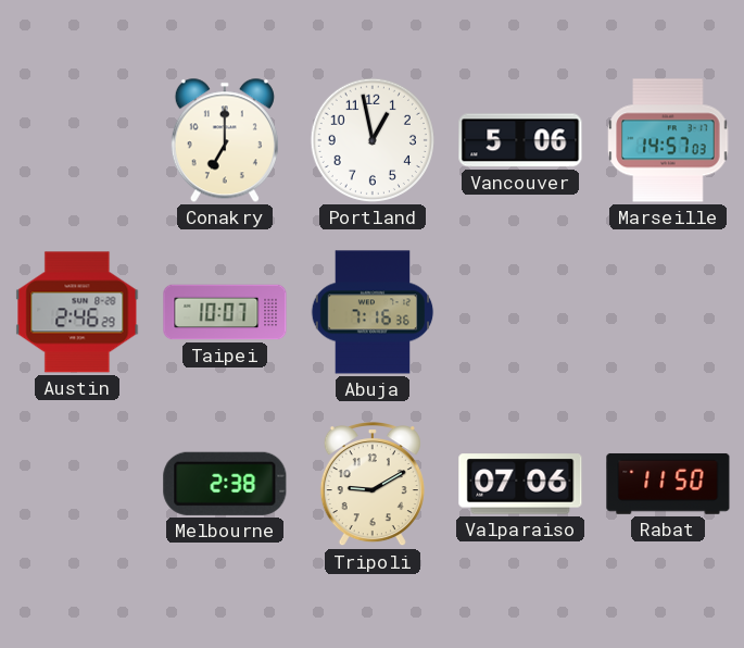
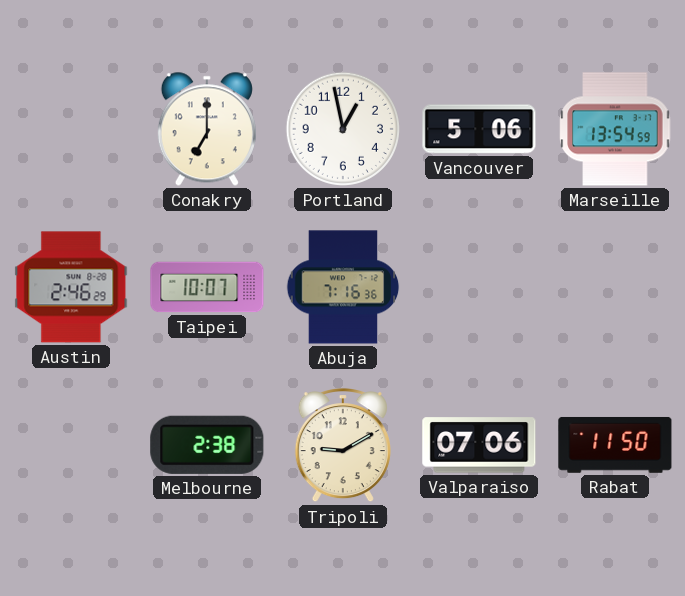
Marseille: 14:57 -> 13:54
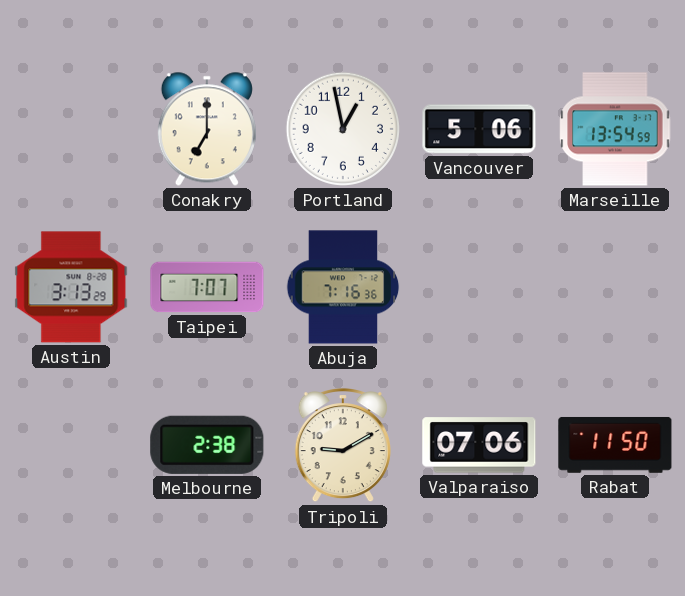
Austin: 2:46 -> 3:13
Taipei: 10:07 -> 7:07
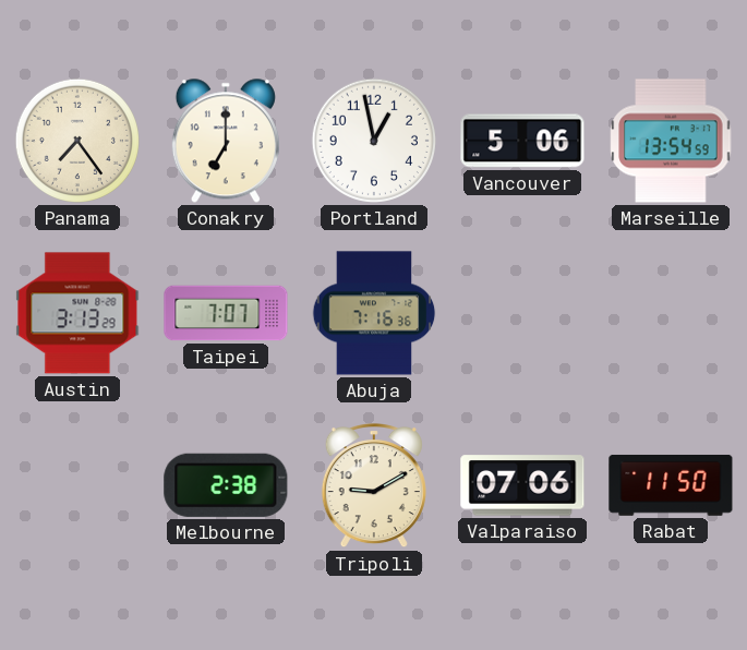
Panama: none -> 7:24
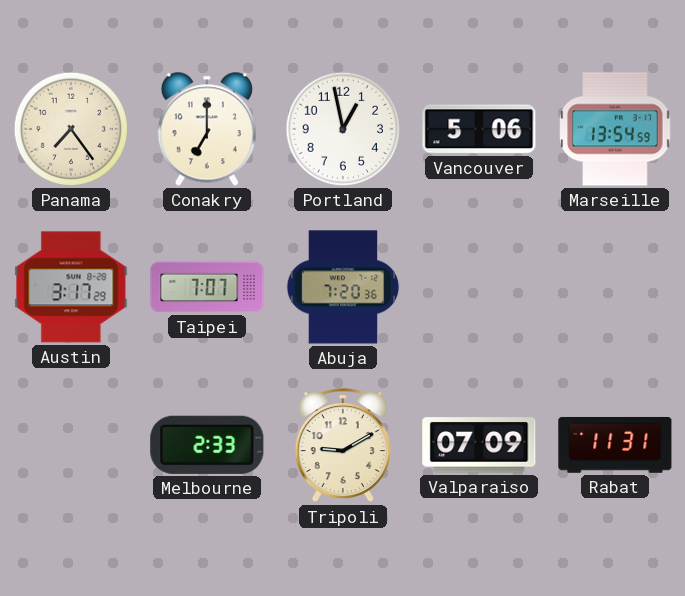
Austin: 3:13 -> 3:17
Abuja: 7:16 -> 7:20
Melbourne: 2:38 -> 2:33
Valparaiso: 07:06 -> 07:09
Rabat: 11:50 -> 11:31
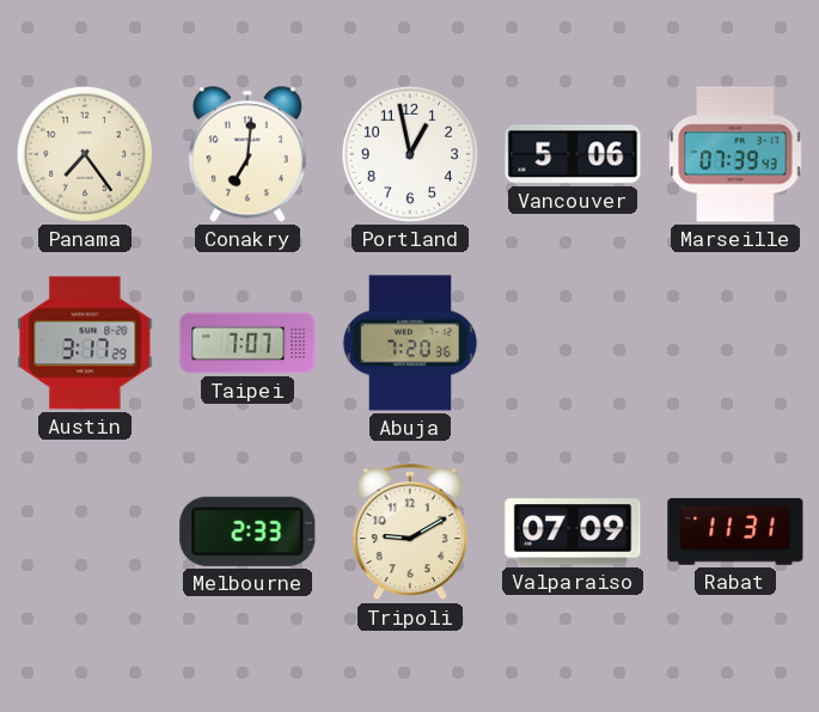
Conakry: 7:00 -> 7:01
Marseille: 13:54 -> 07:39
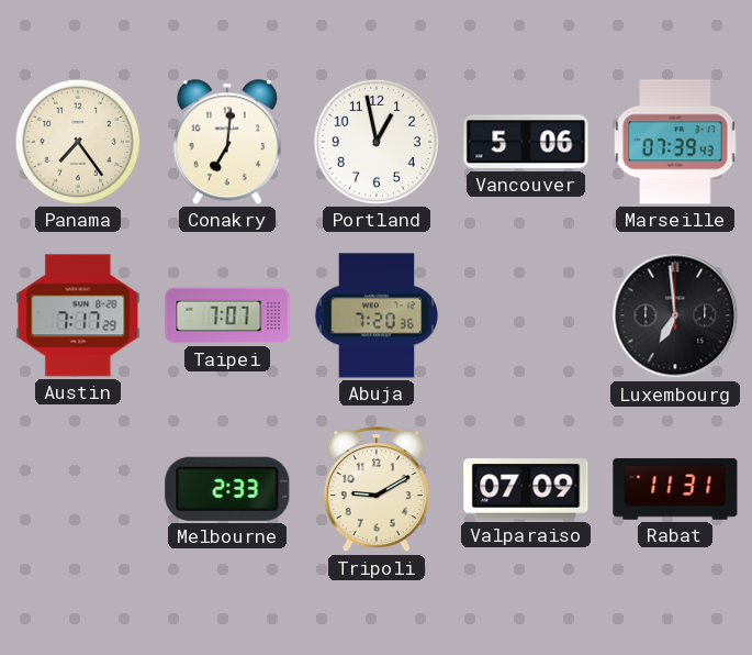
Austin: 3:17 -> 7:17
Luxembourg: none -> 6:59
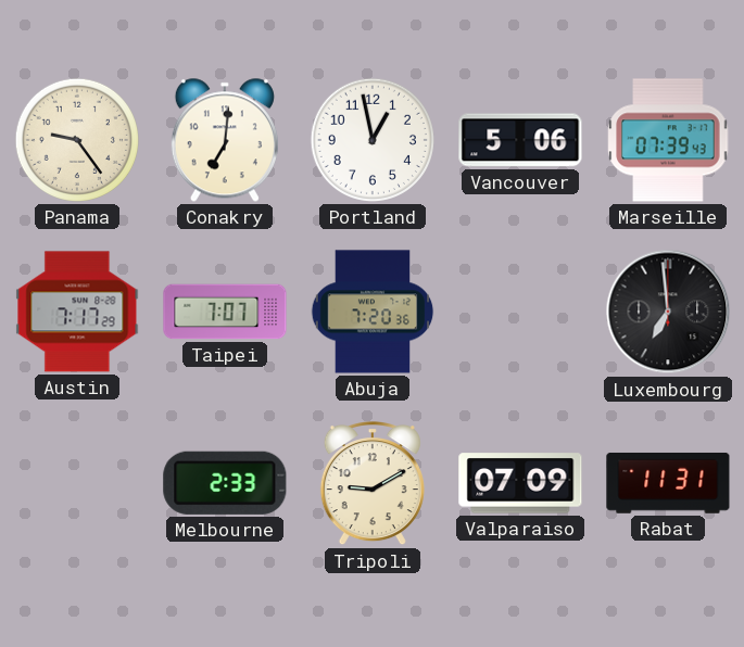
Panama: 7:24 -> 9:24
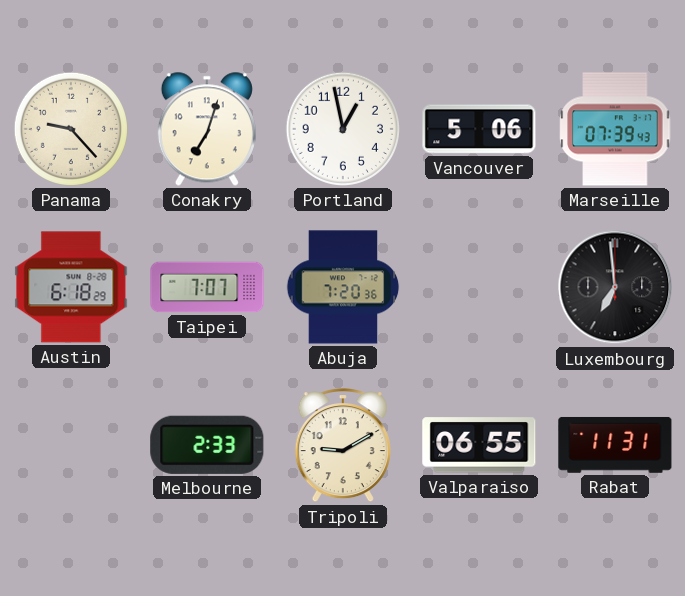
Panama: 9:24 -> 9:23
Conakry: 7:01 -> 7:03
Austin: 7:17 -> 6:18
Valparaiso: 07:09 -> 06:55
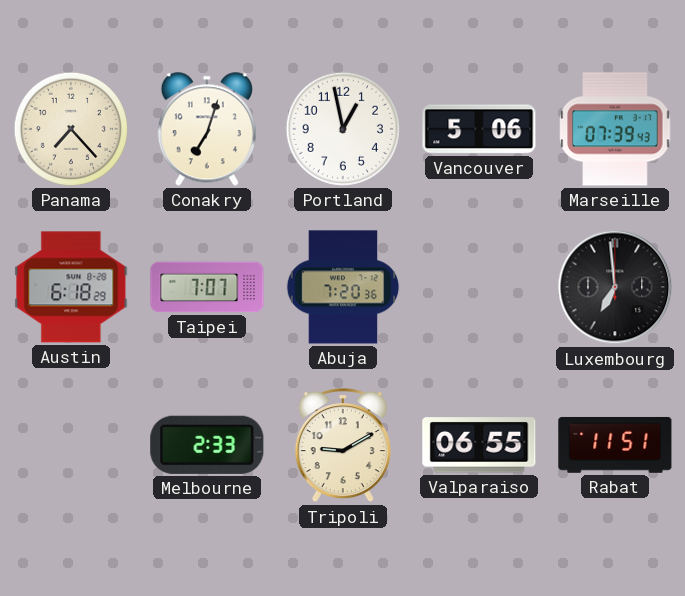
Panama: 9:23 -> 7:23
Rabat: 11:31 -> 11:51
